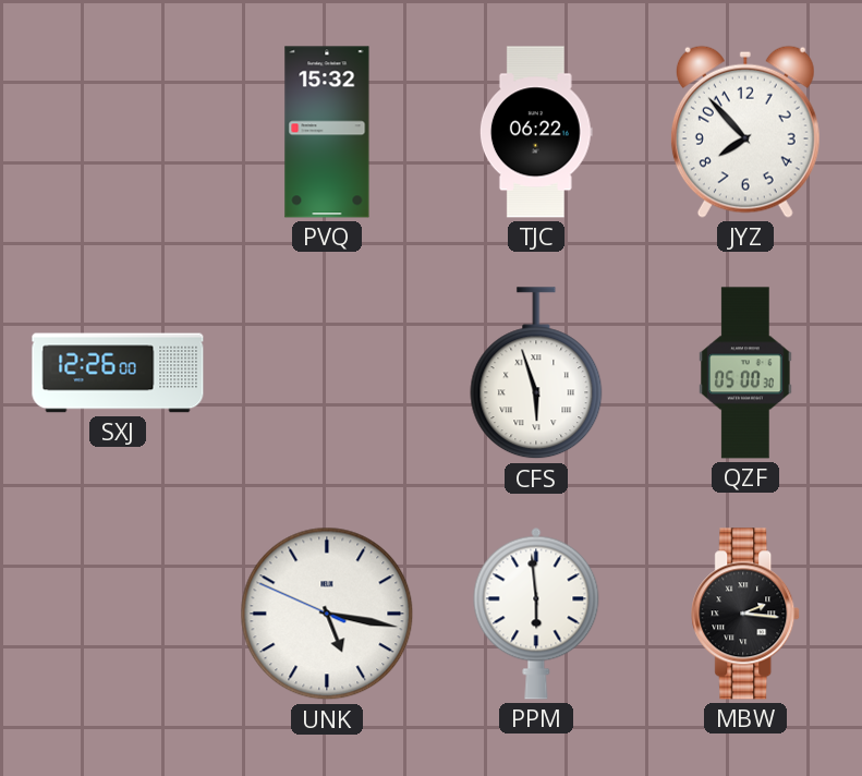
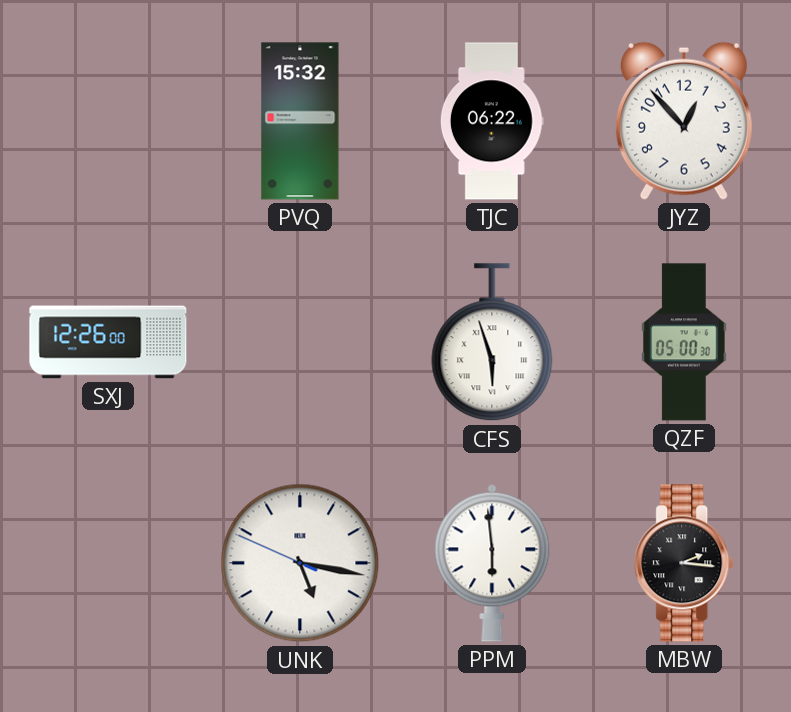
JYZ: 7:53 -> 12:53
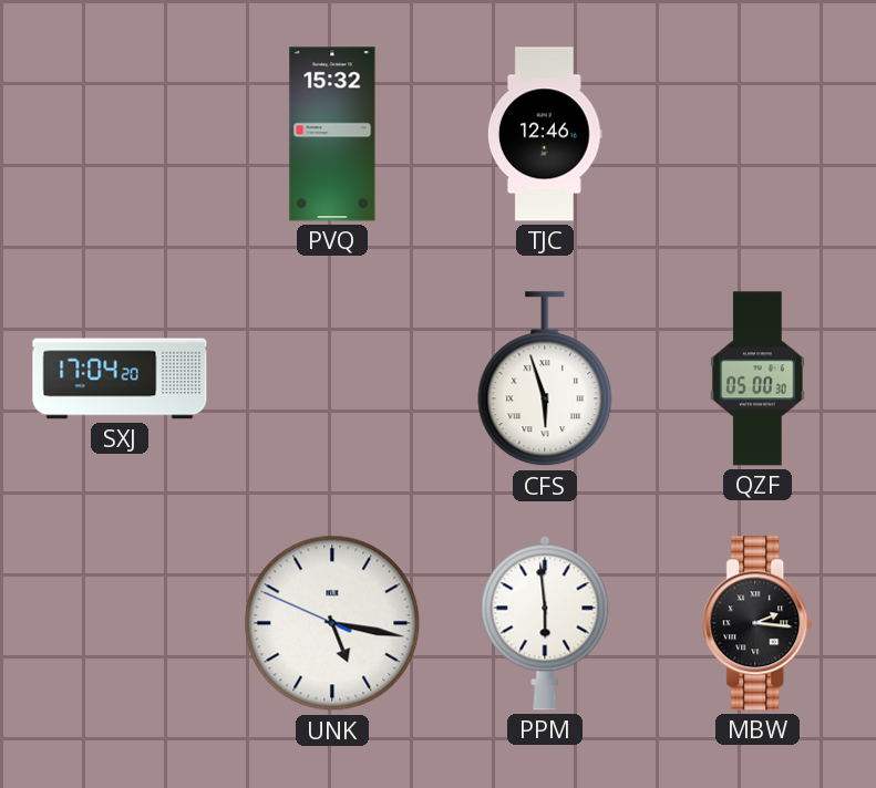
TJC: 06:22 -> 12:46
JYZ: 12:53 -> none
SXJ: 12:26 -> 17:04
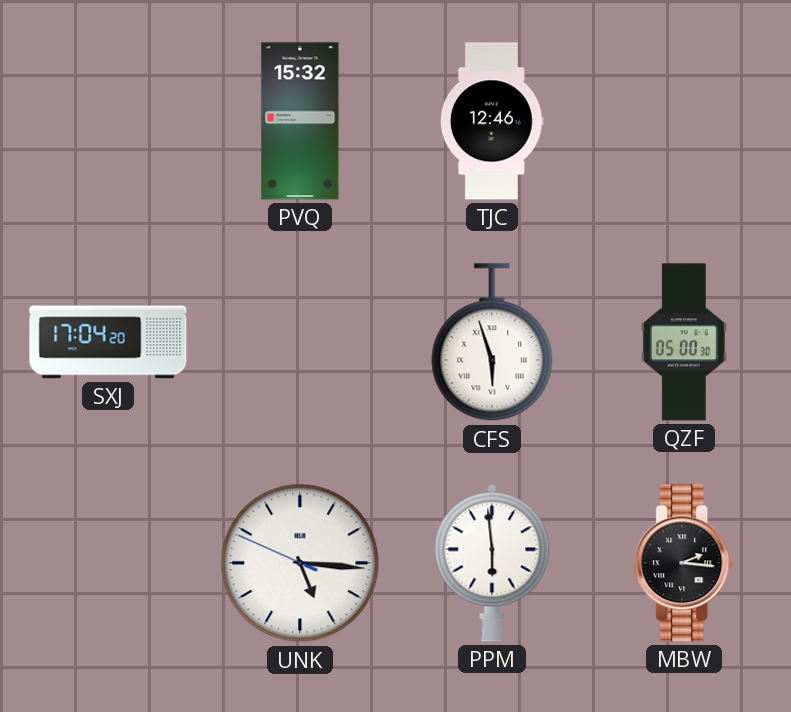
UNK: 5:16 -> 5:15
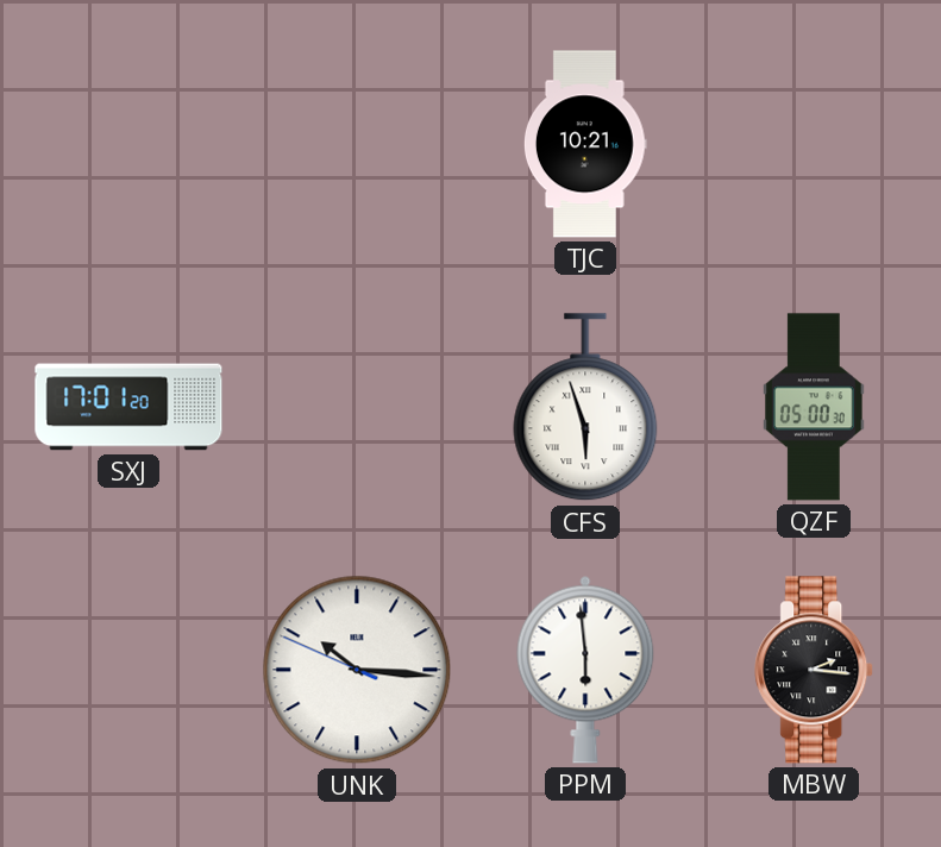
PVQ: 15:32 -> none
TJC: 12:46 -> 10:21
SXJ: 17:04 -> 17:01
UNK: 5:15 -> 10:15
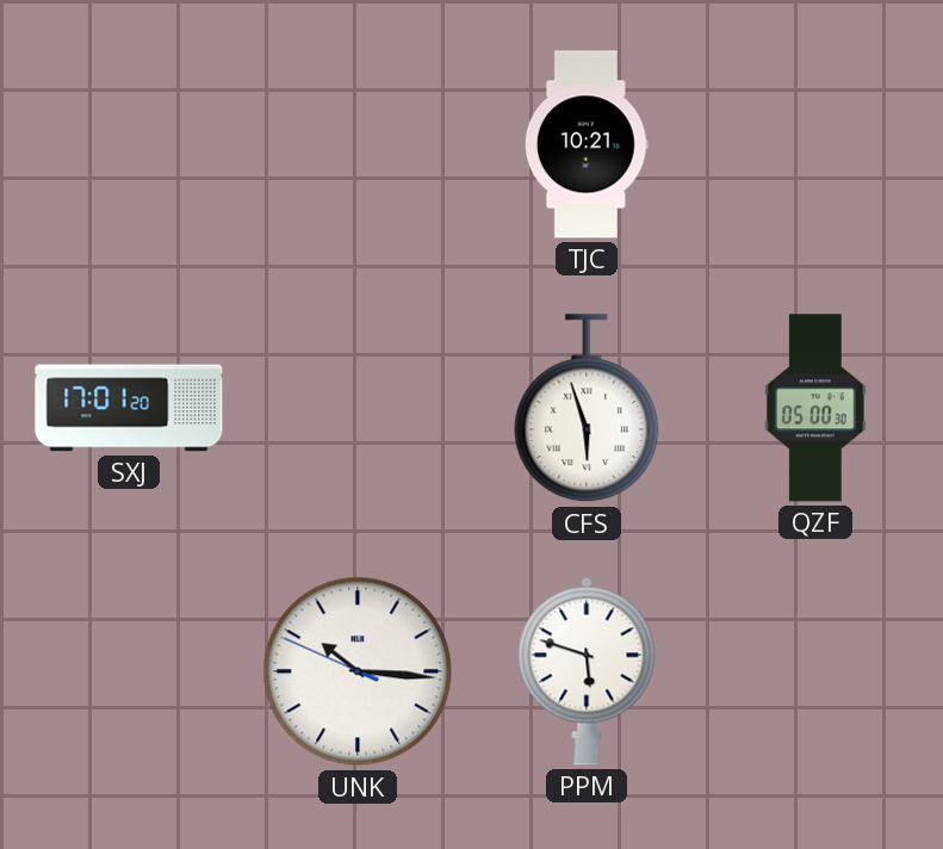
PPM: 5:59 -> 5:48
MBW: 2:16 -> none
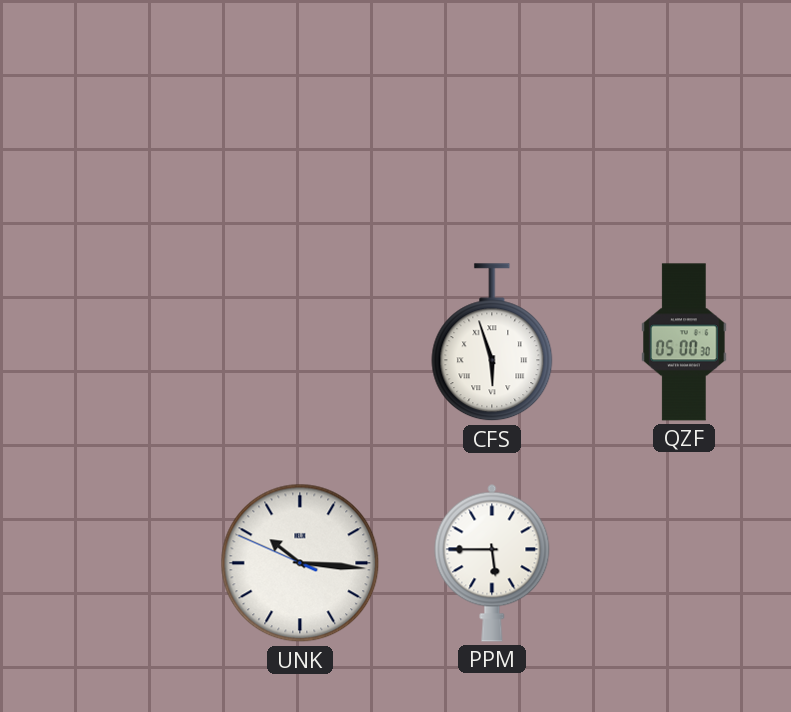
TJC: 10:21 -> none
SXJ: 17:01 -> none
PPM: 5:48 -> 5:45
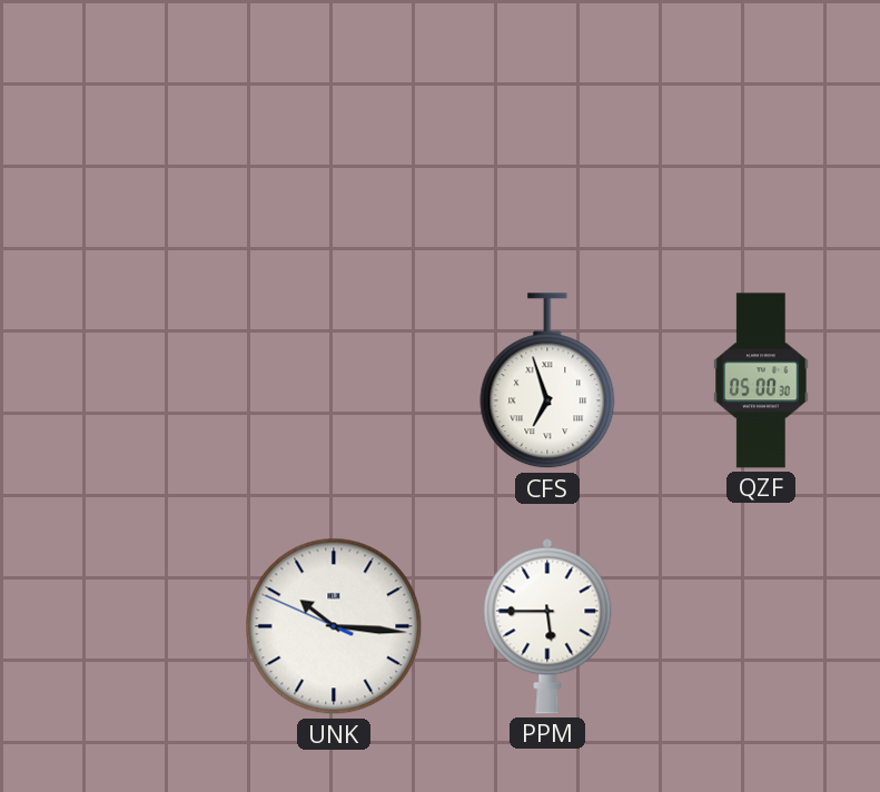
CFS: 5:57 -> 6:57
